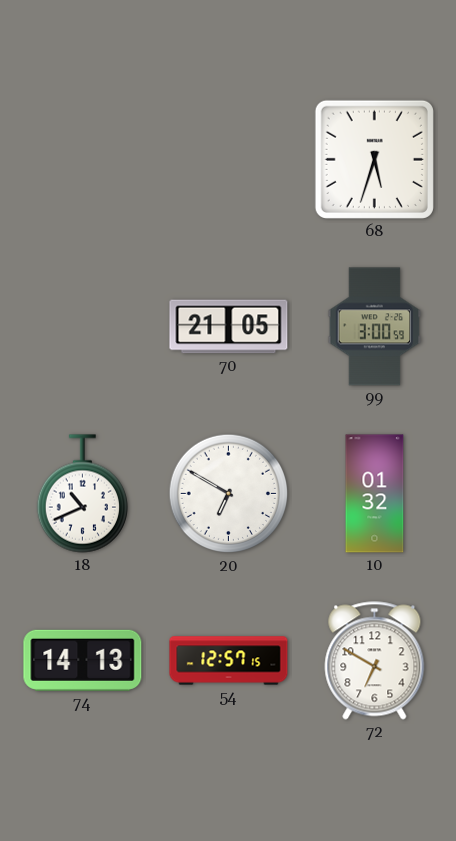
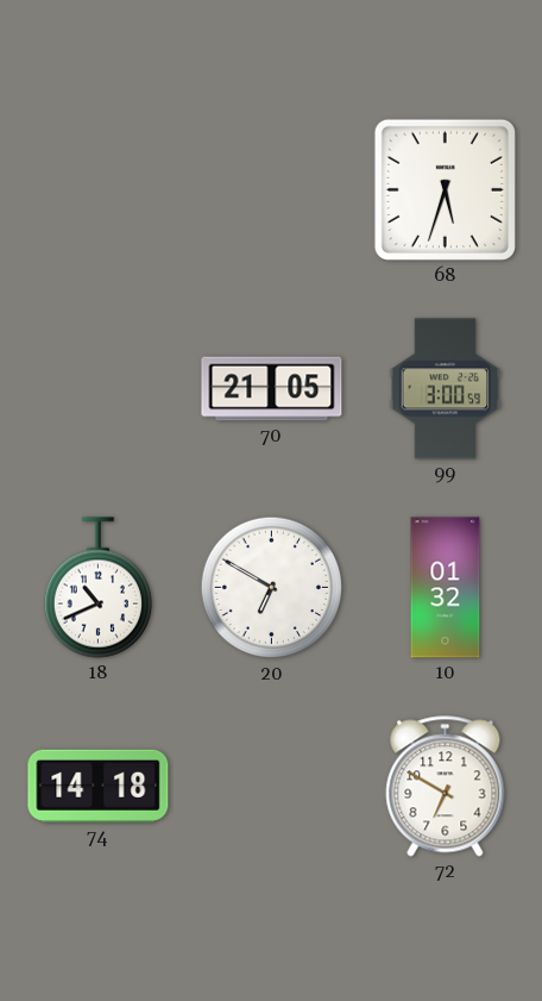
74: 14:13 -> 14:18
54: 12:57 -> none
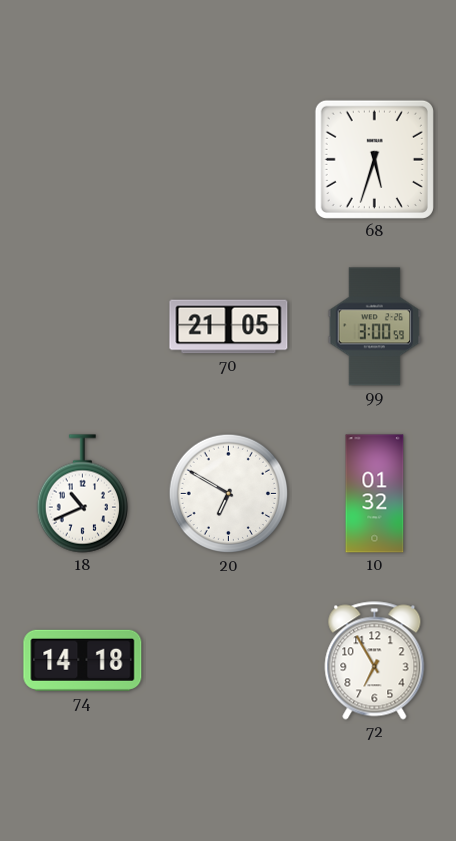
72: 6:50 -> 6:55
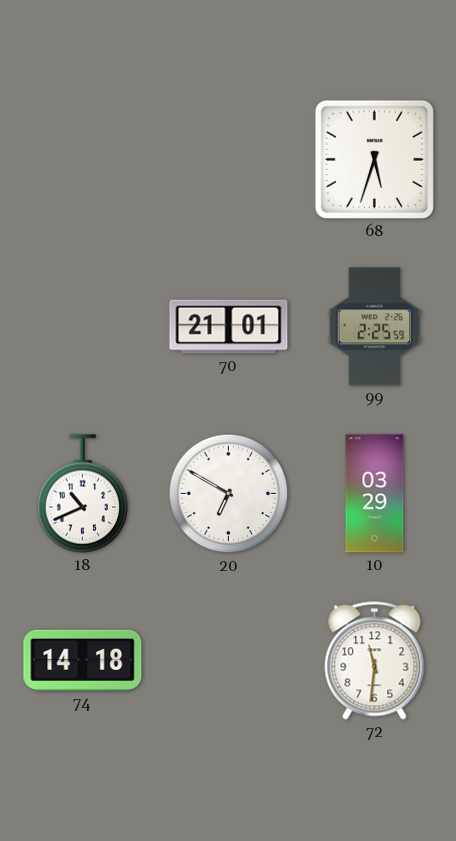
70: 21:05 -> 21:01
99: 3:00 -> 2:25
10: 01:32 -> 03:29
72: 6:55 -> 11:31
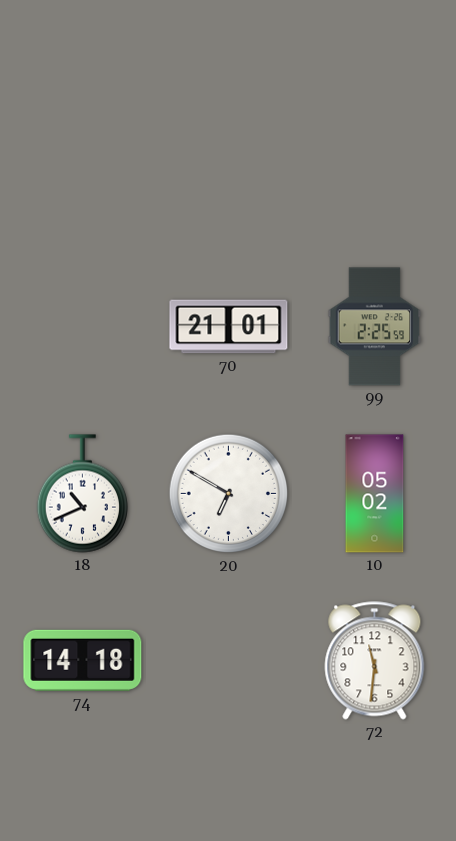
68: 5:33 -> none
10: 03:29 -> 05:02
